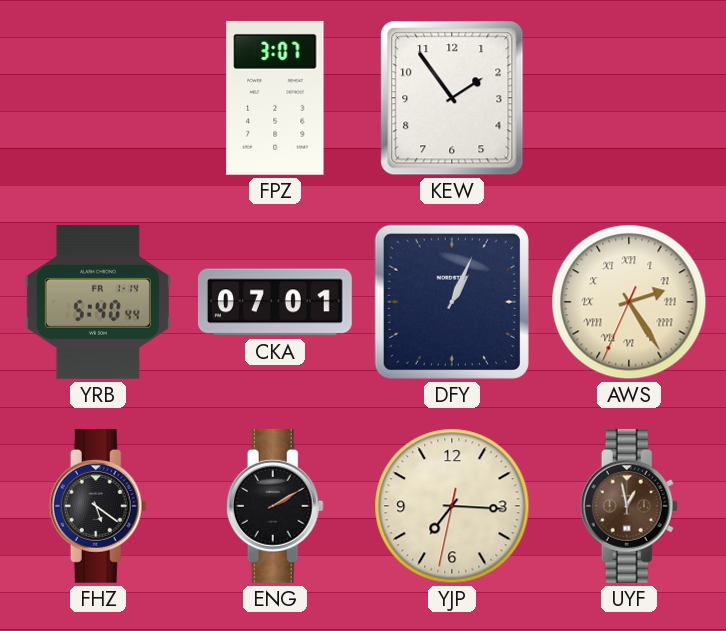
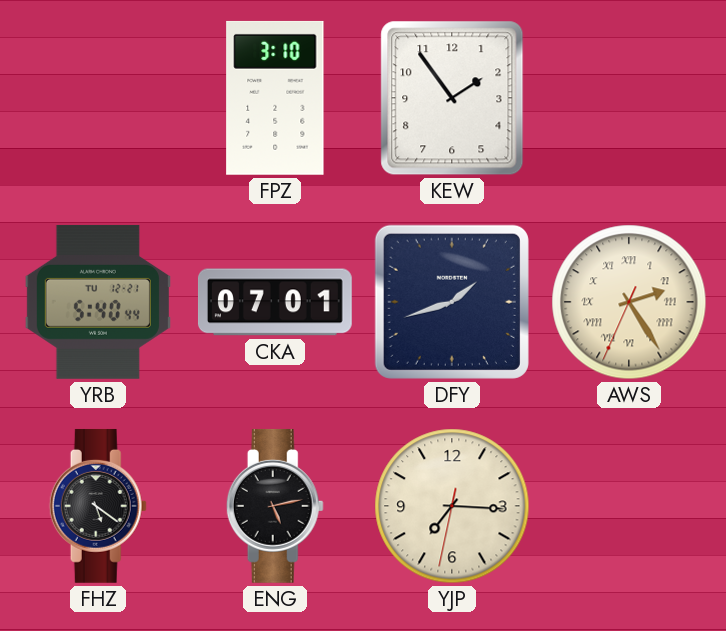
FPZ: 3:07 -> 3:10
YRB date: FR 1-14 -> TU 12-21
DFY: 1:04 -> 1:42
ENG: 2:10 -> 5:13
UYF: 12:58 -> none
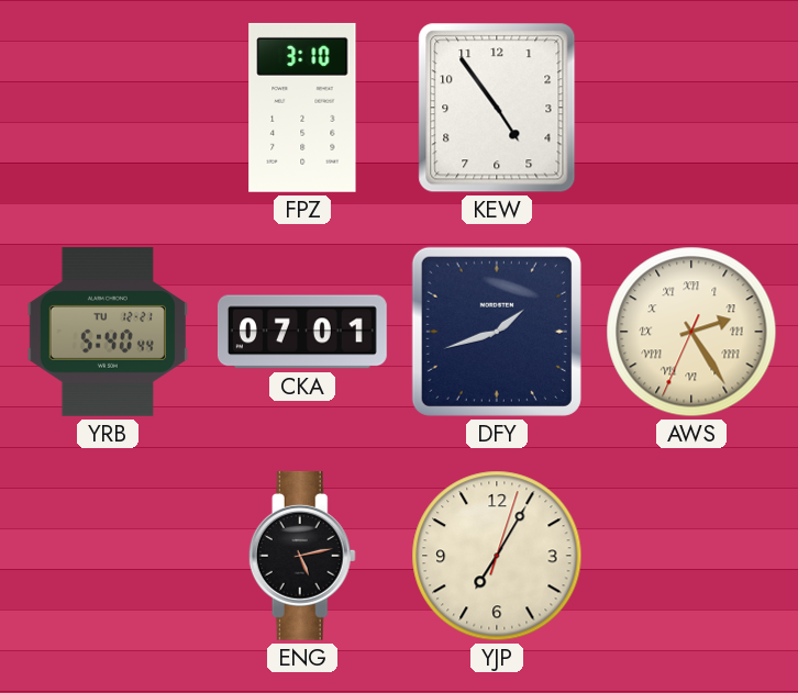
KEW: 1:54 -> 4:54
FHZ: 5:21 -> none
YJP: 7:15 -> 7:05
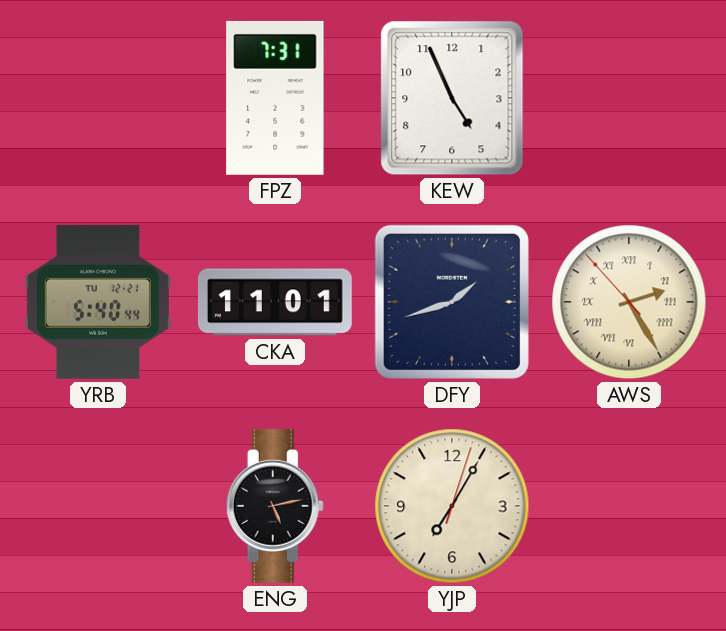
FPZ: 3:10 -> 7:31
KEW: 4:54 -> 4:56
CKA: 07:01 -> 11:01
AWS: 2:24:34 -> 2:24:53
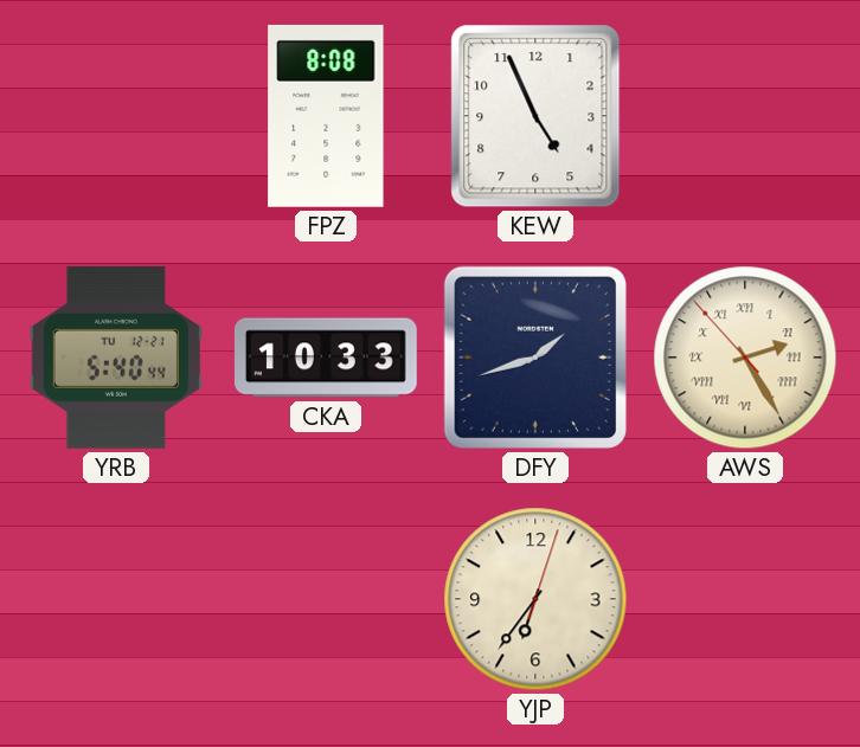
FPZ: 7:31 -> 8:08
CKA: 11:01 -> 10:33
ENG: 5:13 -> none
YJP: 7:05 -> 6:36
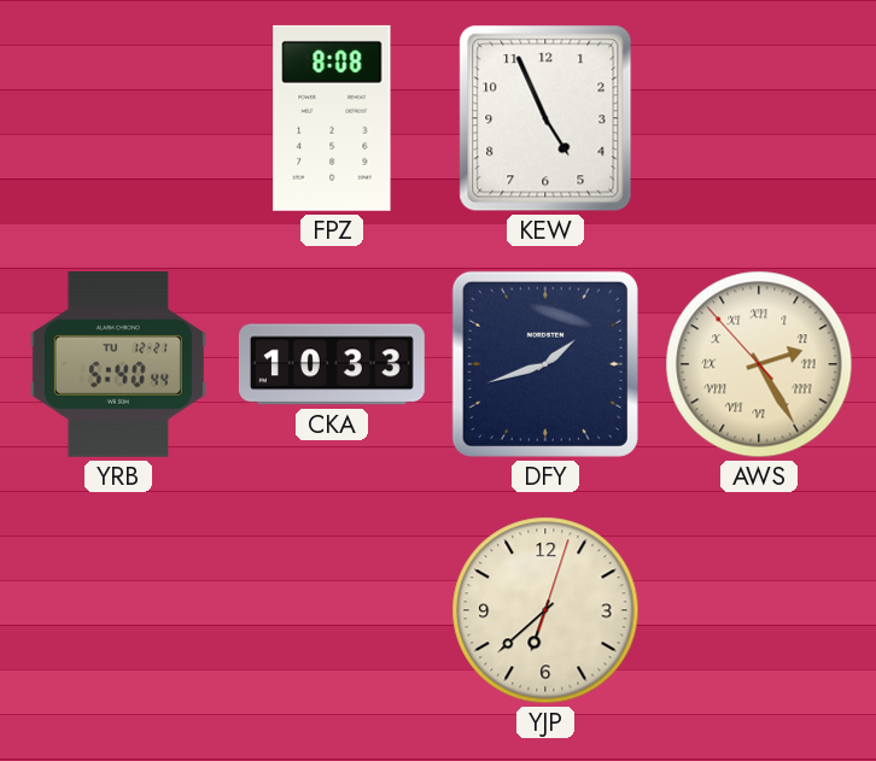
YJP: 6:36 -> 6:38
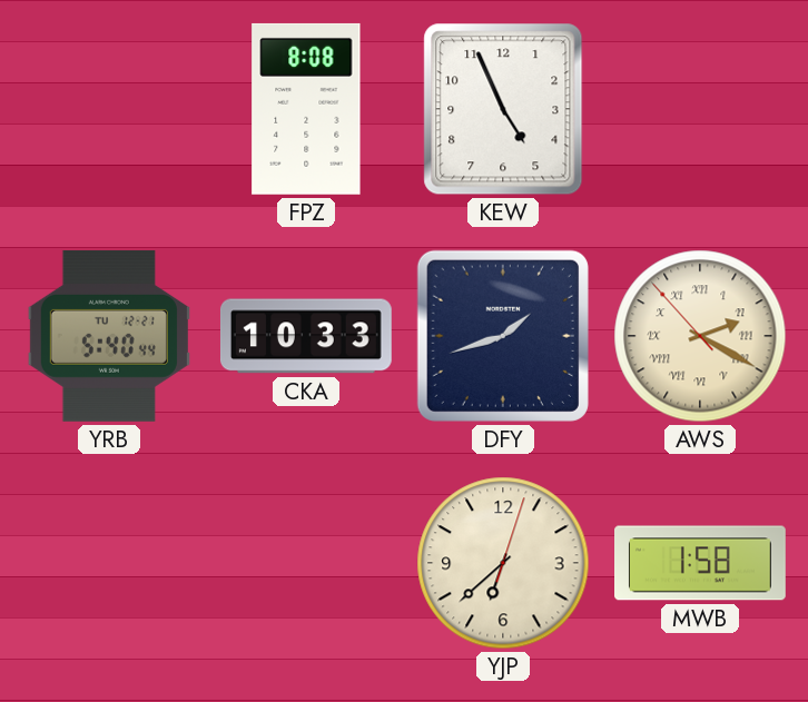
AWS: 2:24 -> 2:19
MWB: none -> 1:58
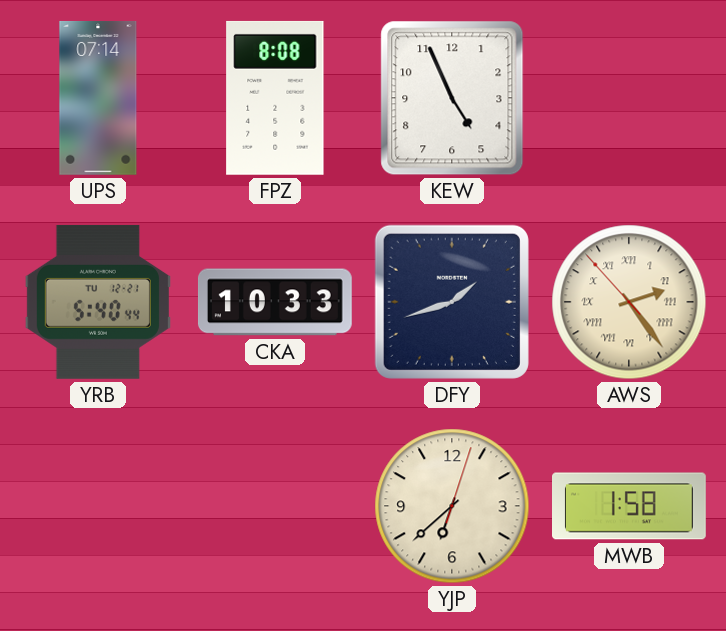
UPS: none -> 07:14
AWS: 2:19 -> 2:23
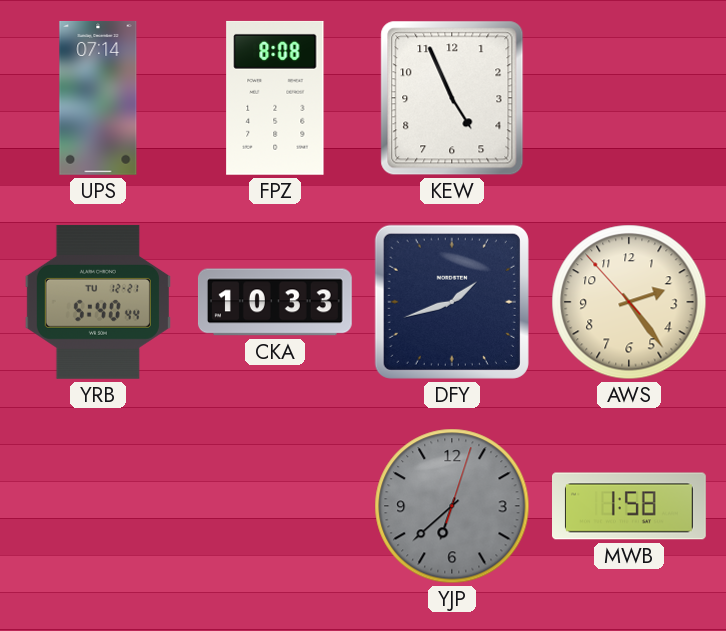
AWS numerals: Roman -> Arabic
YJP dial: cream -> grey
